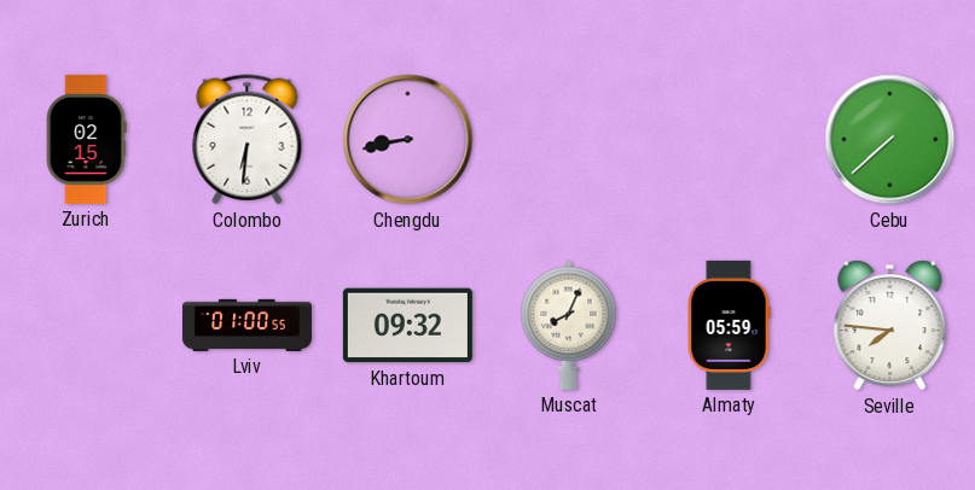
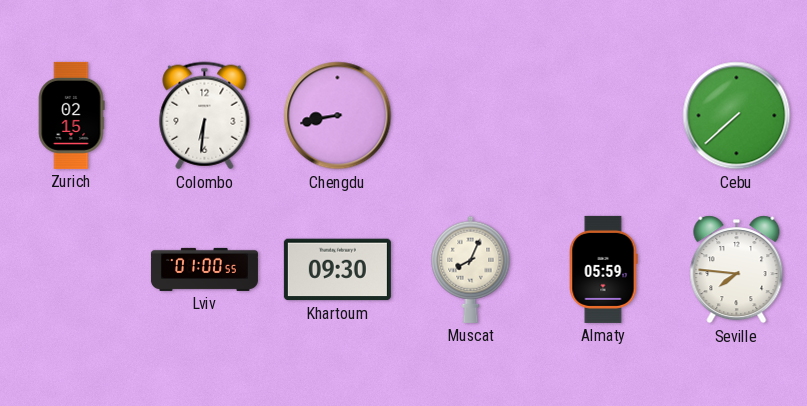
Khartoum: 09:32 -> 09:30
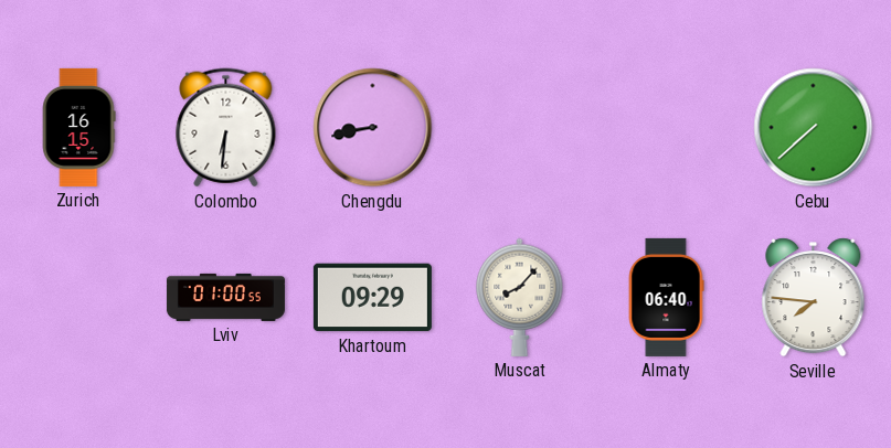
Zurich: 02:15 -> 16:15
Khartoum: 09:30 -> 09:29
Muscat: 8:04 -> 8:07
Almaty: 05:59 -> 06:40
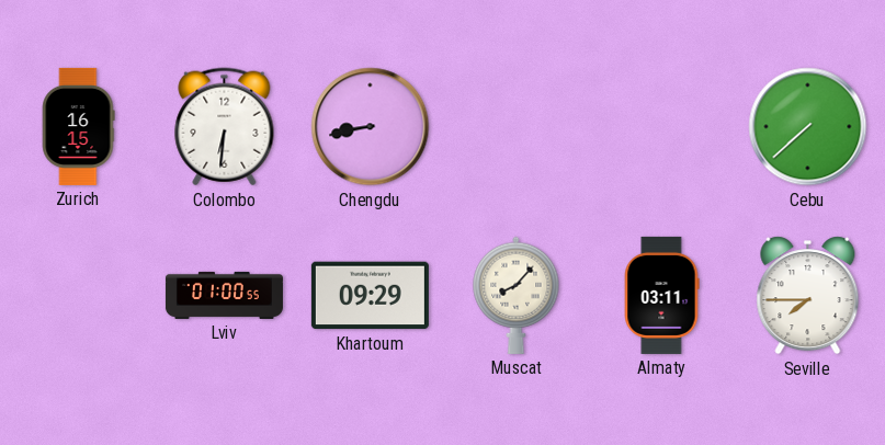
Almaty: 06:40 -> 03:11
Seville: 7:46 -> 7:45
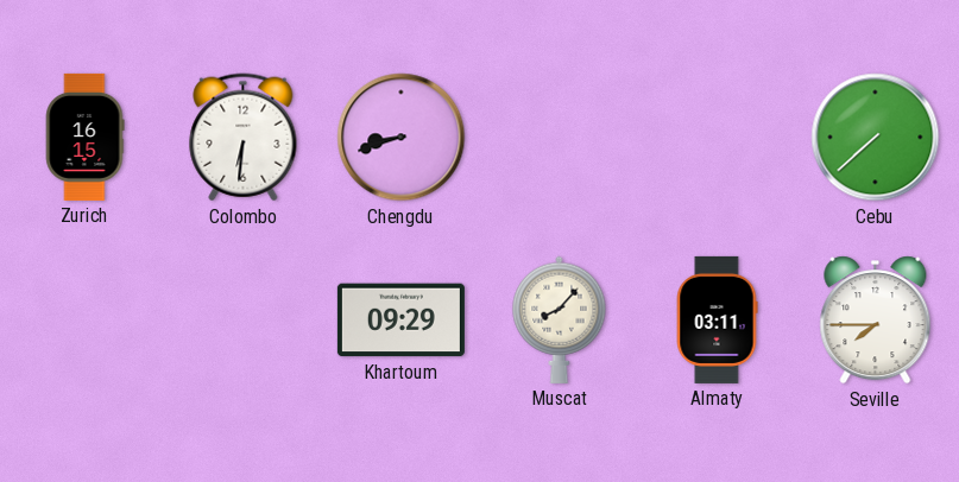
Chengdu: 8:43 -> 8:42
Lviv: 01:00 -> none
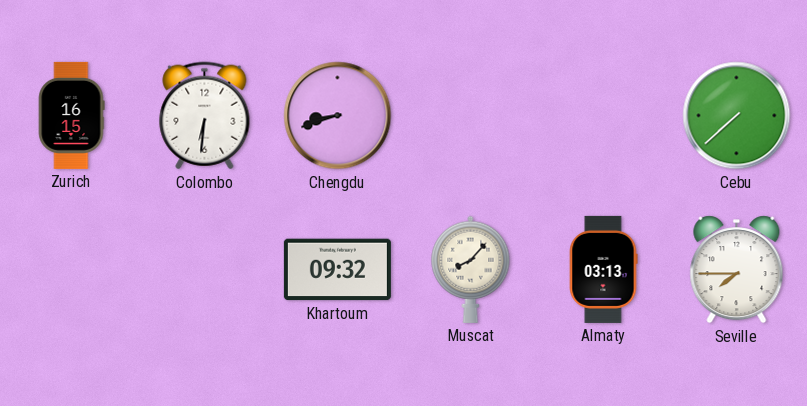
Khartoum: 09:29 -> 09:32
Almaty: 03:11 -> 03:13
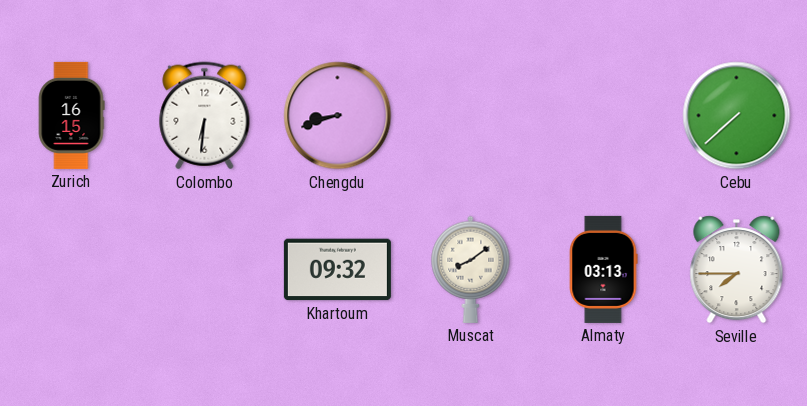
Muscat: 8:07 -> 8:09
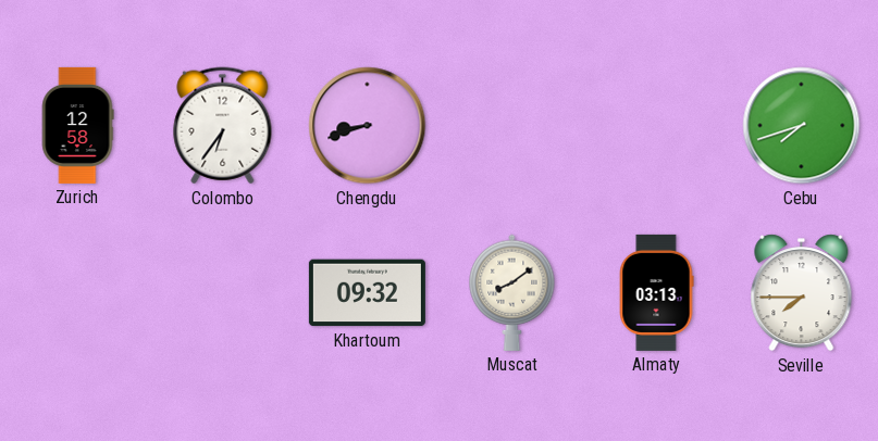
Zurich: 16:15 -> 12:58
Colombo: 6:31 -> 6:36
Cebu: 7:38 -> 7:42
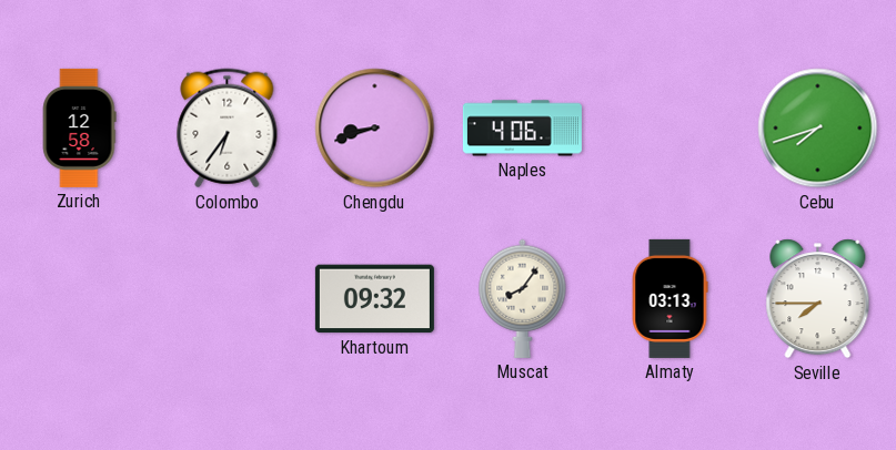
Naples: none -> 4:06
Muscat: 8:09 -> 8:06
